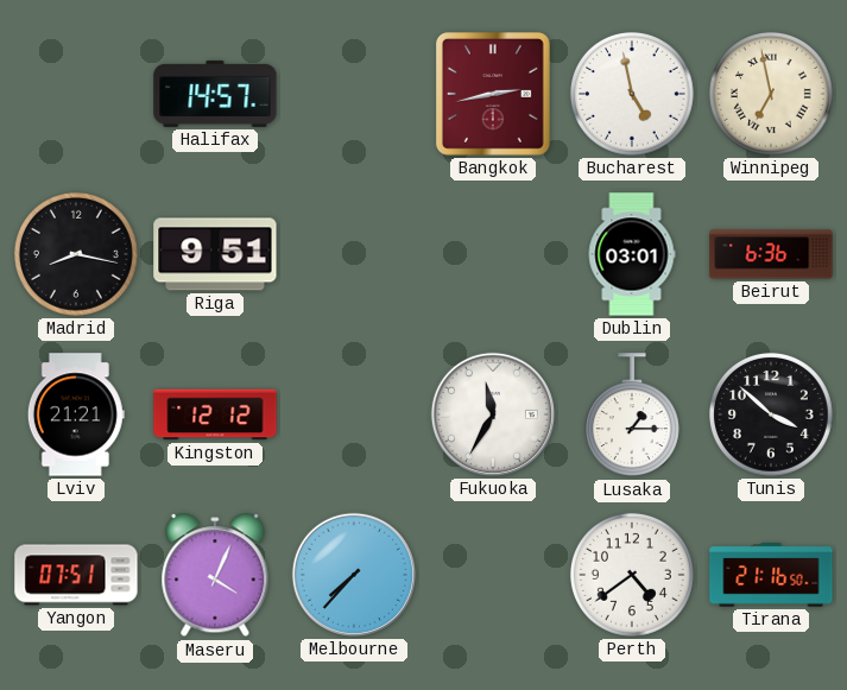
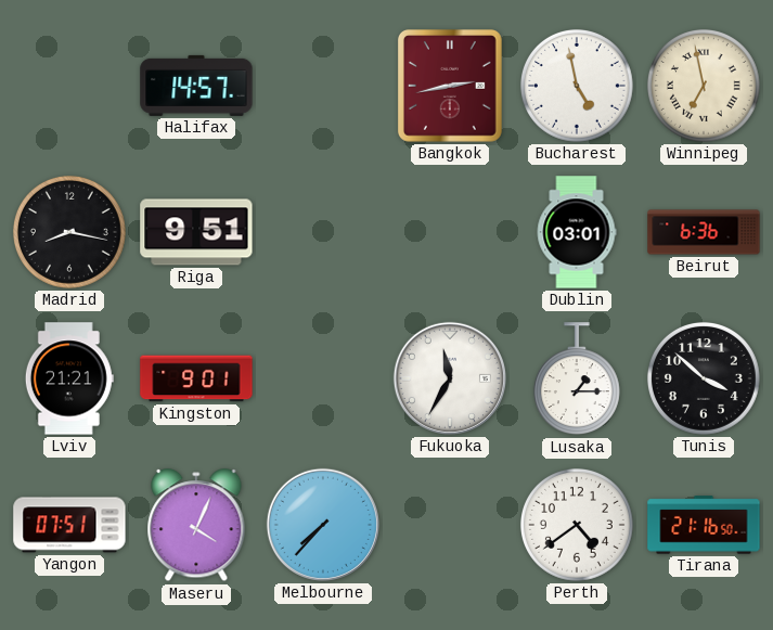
Kingston: 12:12 -> 9:01
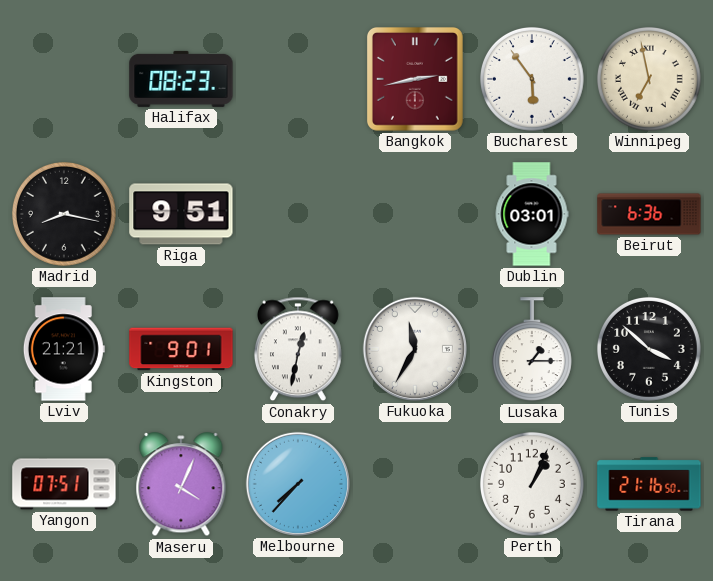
Halifax: 14:57 -> 08:23
Bucharest: 4:58 -> 5:54
Conakry: none -> 12:32
Perth: 4:39 -> 1:04
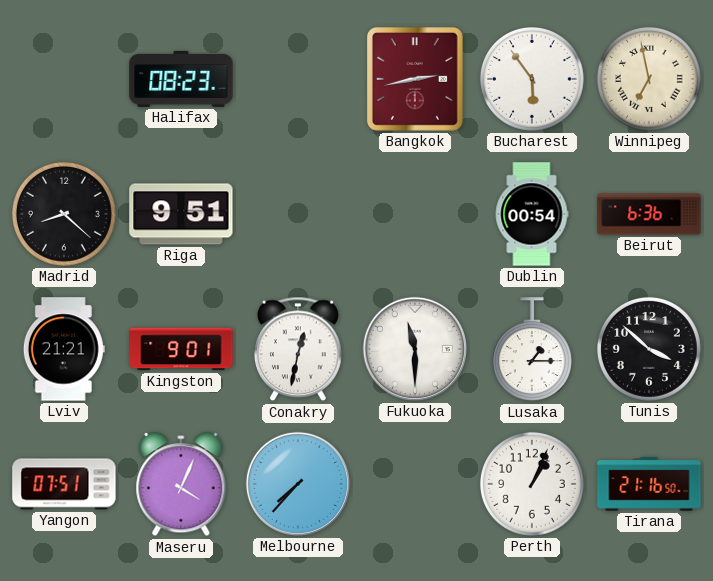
Madrid: 8:17 -> 8:22
Dublin: 03:01 -> 00:54
Fukuoka: 11:35 -> 11:30
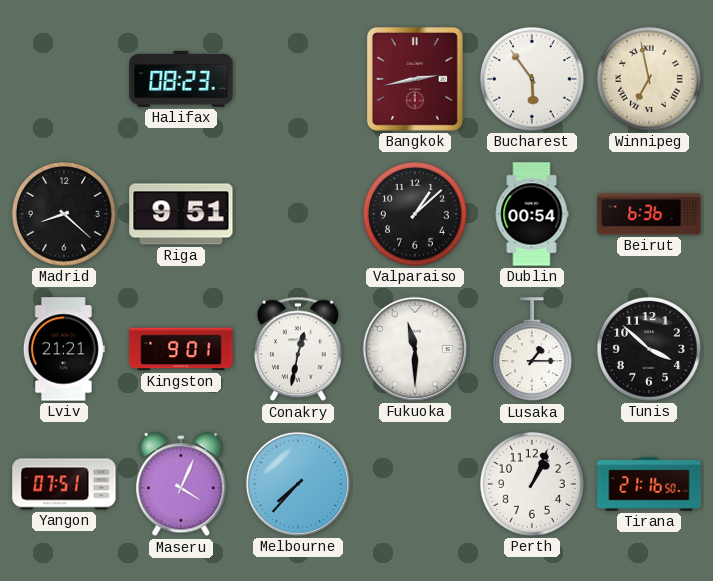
Valparaiso: none -> 1:08
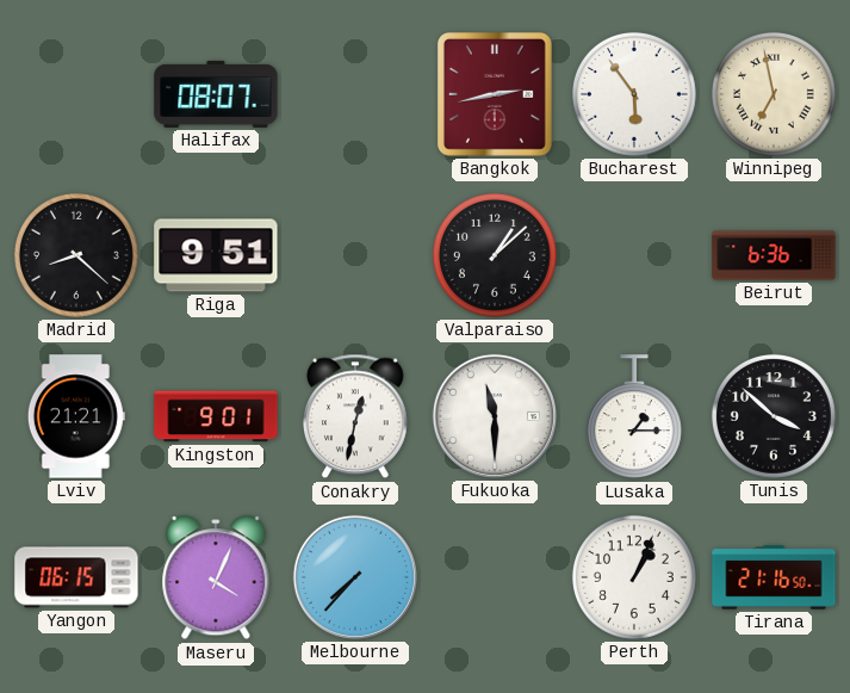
Halifax: 08:23 -> 08:07
Dublin: 00:54 -> none
Yangon: 07:51 -> 06:15
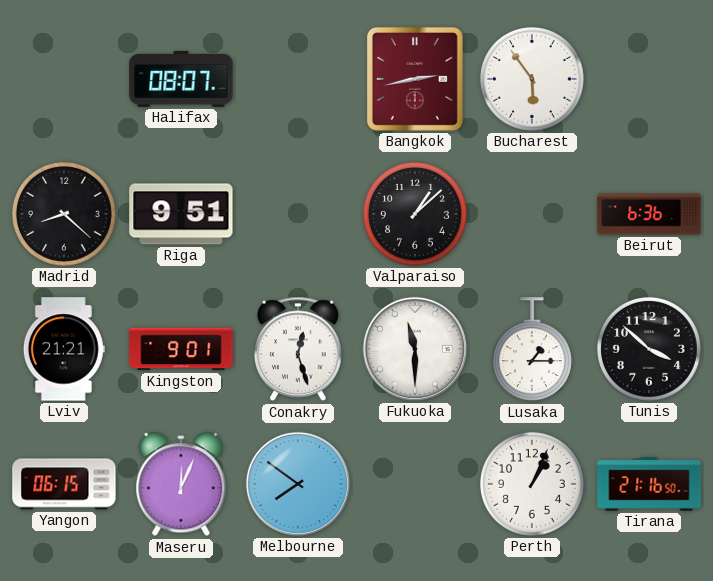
Winnipeg: 6:58 -> none
Conakry: 12:32 -> 12:27
Maseru: 4:04 -> 12:04
Melbourne: 7:37 -> 7:51
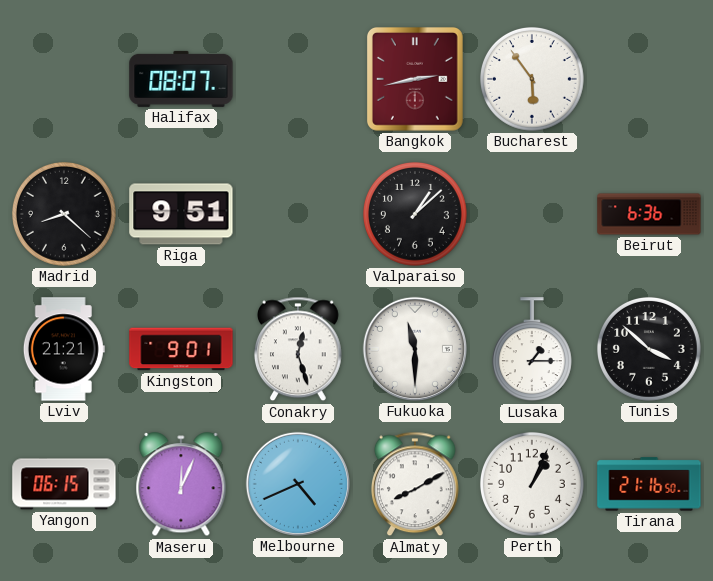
Melbourne: 7:51 -> 4:41
Almaty: none -> 8:10
